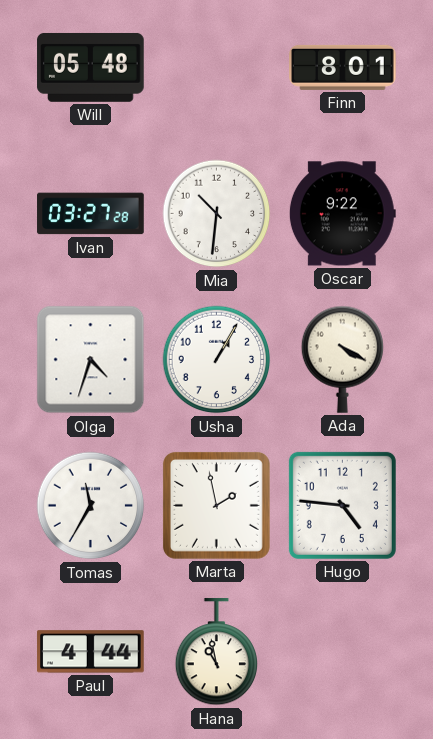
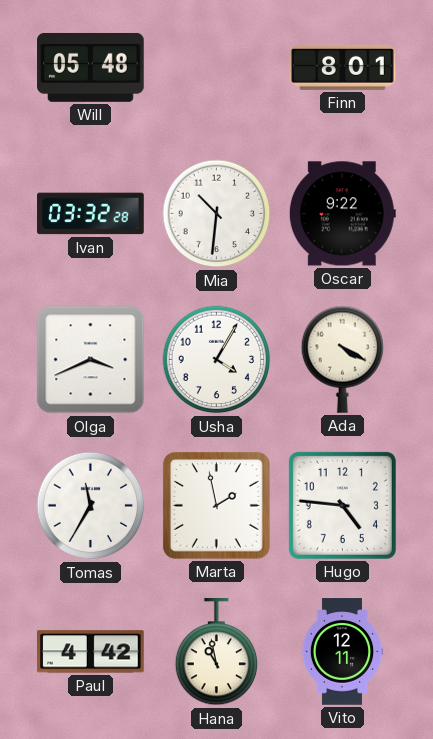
Ivan: 03:27 -> 03:32
Olga: 4:33 -> 3:41
Usha: 1:05 -> 4:05
Paul: 4:44 -> 4:42
Vito: none -> 12:11
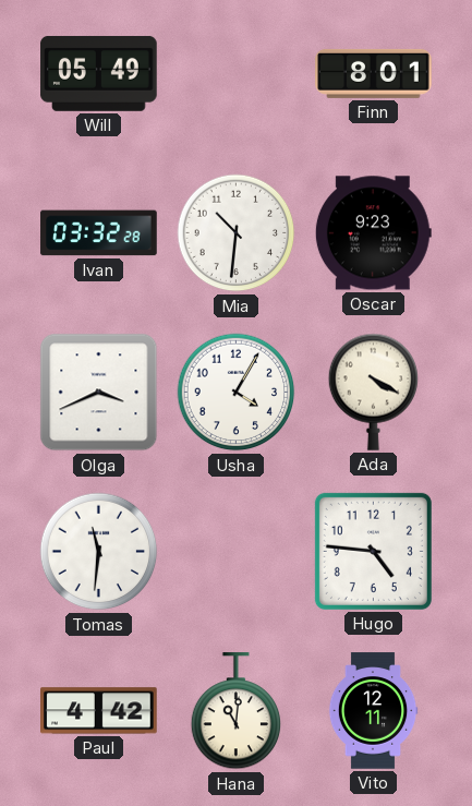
Will: 05:48 -> 05:49
Oscar: 9:22 -> 9:23
Tomas: 11:35 -> 11:31
Marta: 1:58 -> none
Hana: 10:58 -> 11:01
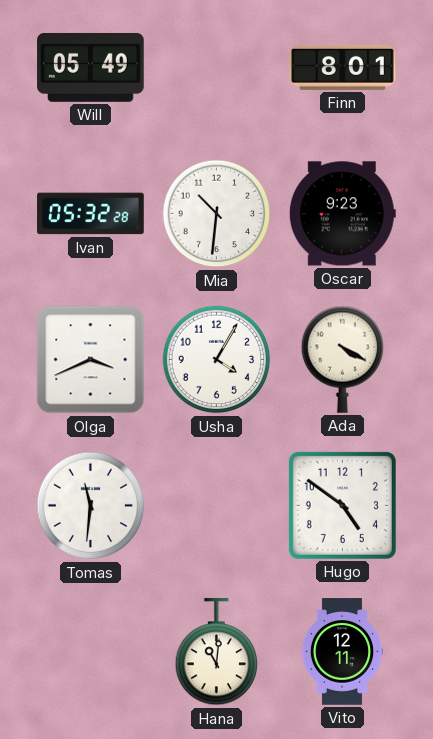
Ivan: 03:32 -> 05:32
Hugo: 4:46 -> 4:51
Paul: 4:42 -> none
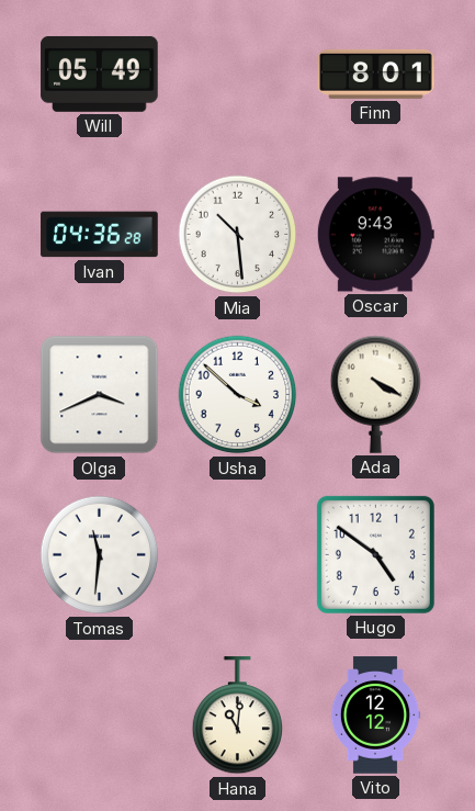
Ivan: 05:32 -> 04:36
Mia: 10:31 -> 10:29
Oscar: 9:23 -> 9:43
Usha: 4:05 -> 3:52
Vito: 12:11 -> 12:12
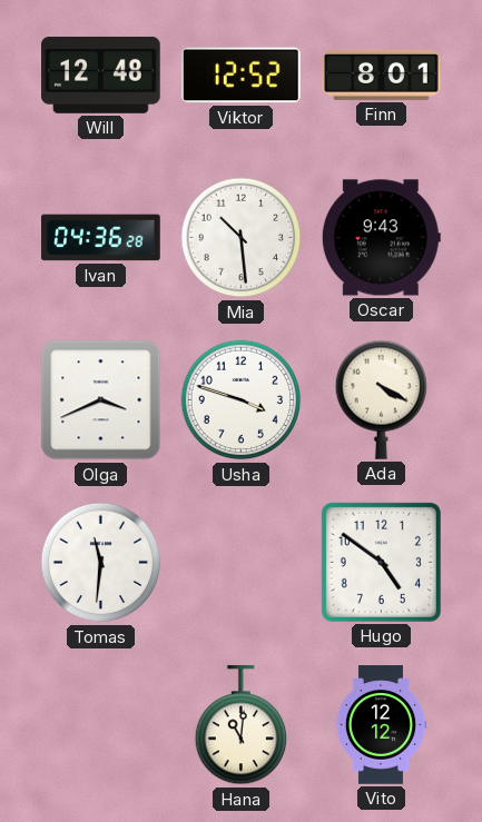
Will: 05:49 -> 12:48
Viktor: none -> 12:52
Usha: 3:52 -> 3:48
